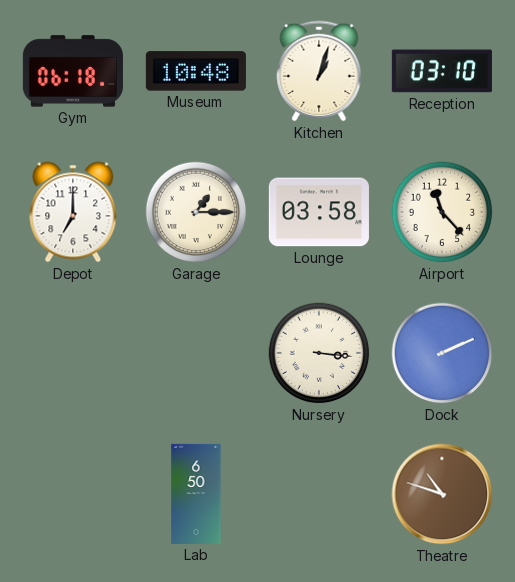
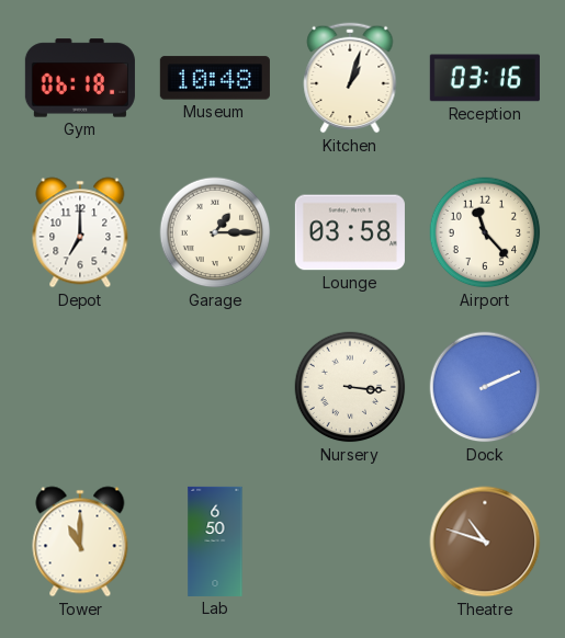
Reception: 03:10 -> 03:16
Tower: none -> 11:00
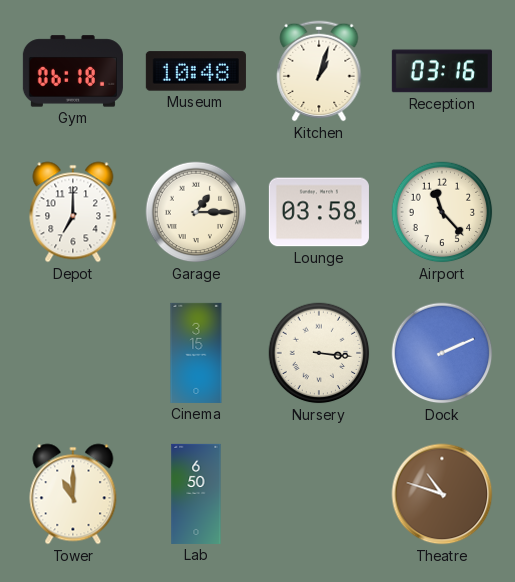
Cinema: none -> 3:15
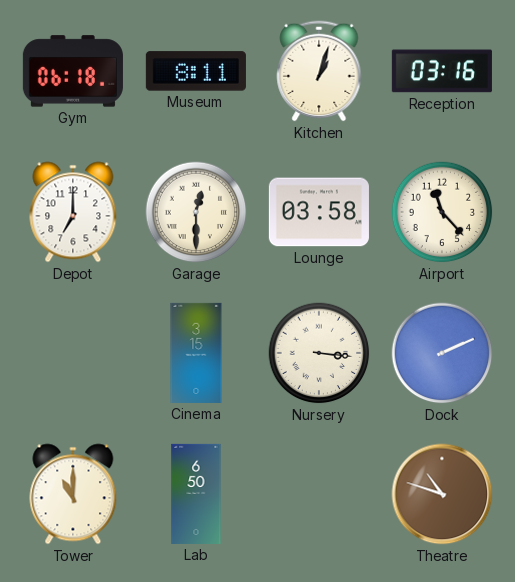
Museum: 10:48 -> 8:11
Garage: 1:15 -> 12:30
